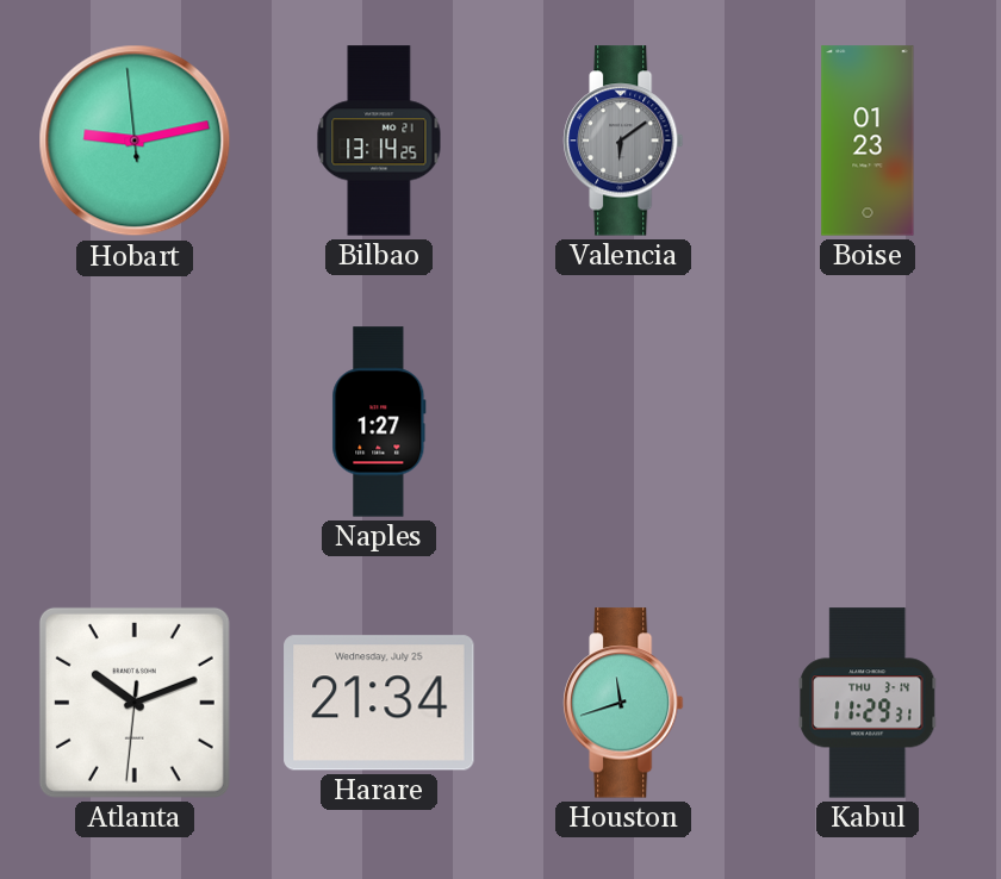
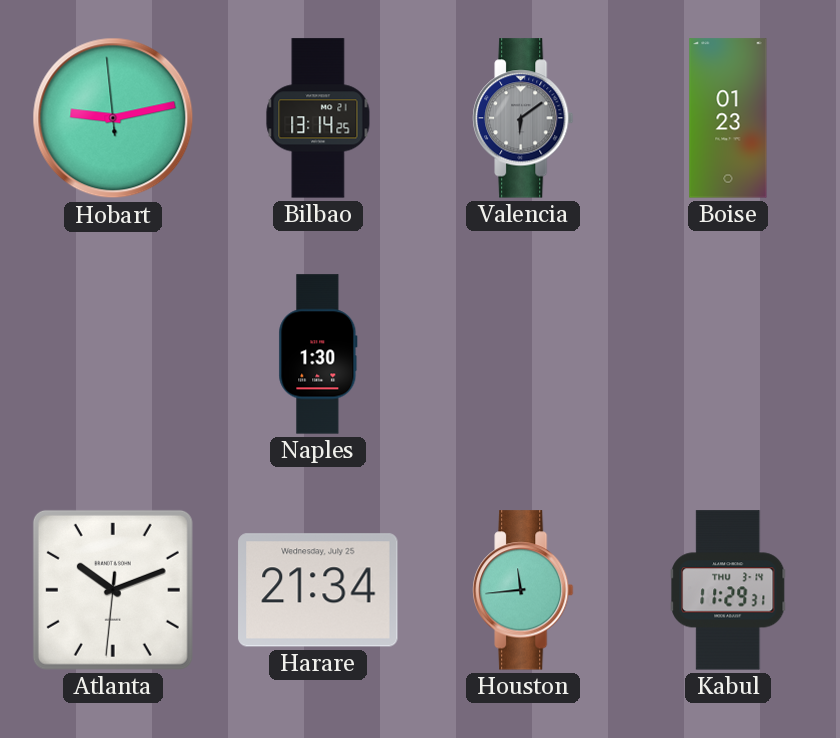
Naples: 1:27 -> 1:30
Houston: 11:42 -> 11:44
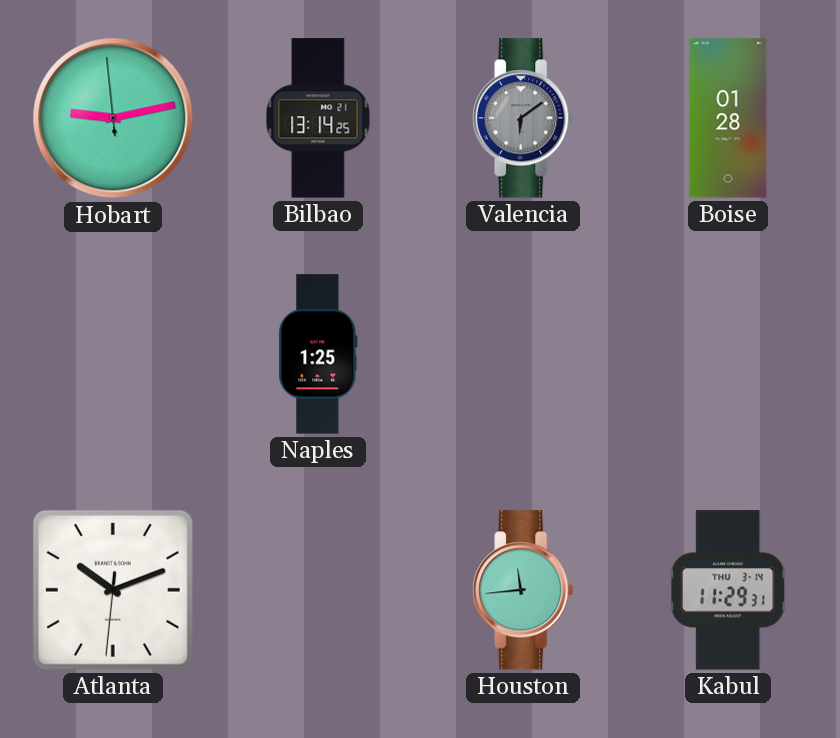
Boise: 01:23 -> 01:28
Naples: 1:30 -> 1:25
Harare: 21:34 -> none
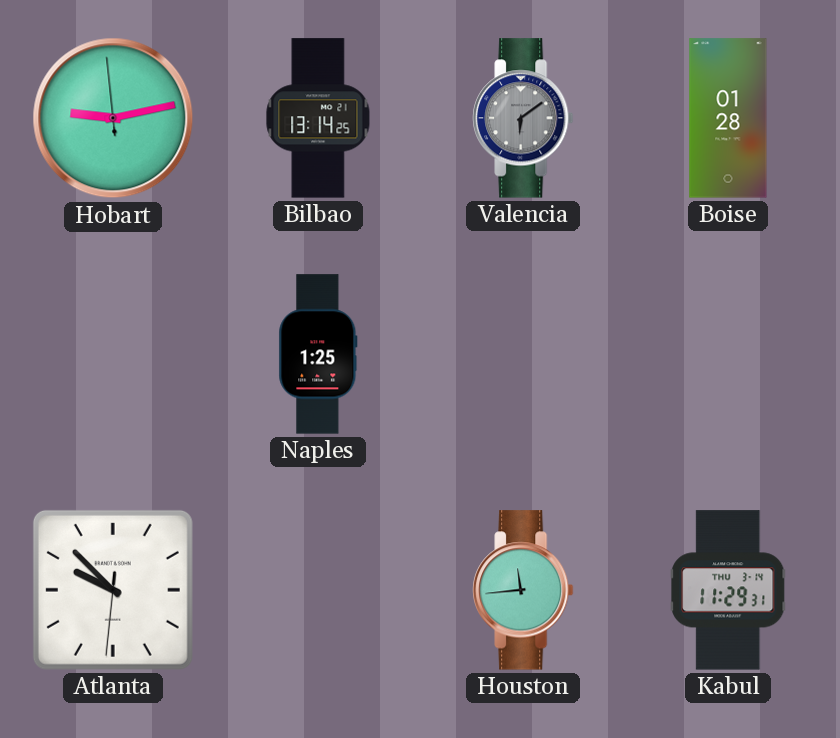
Atlanta: 10:11 -> 9:52
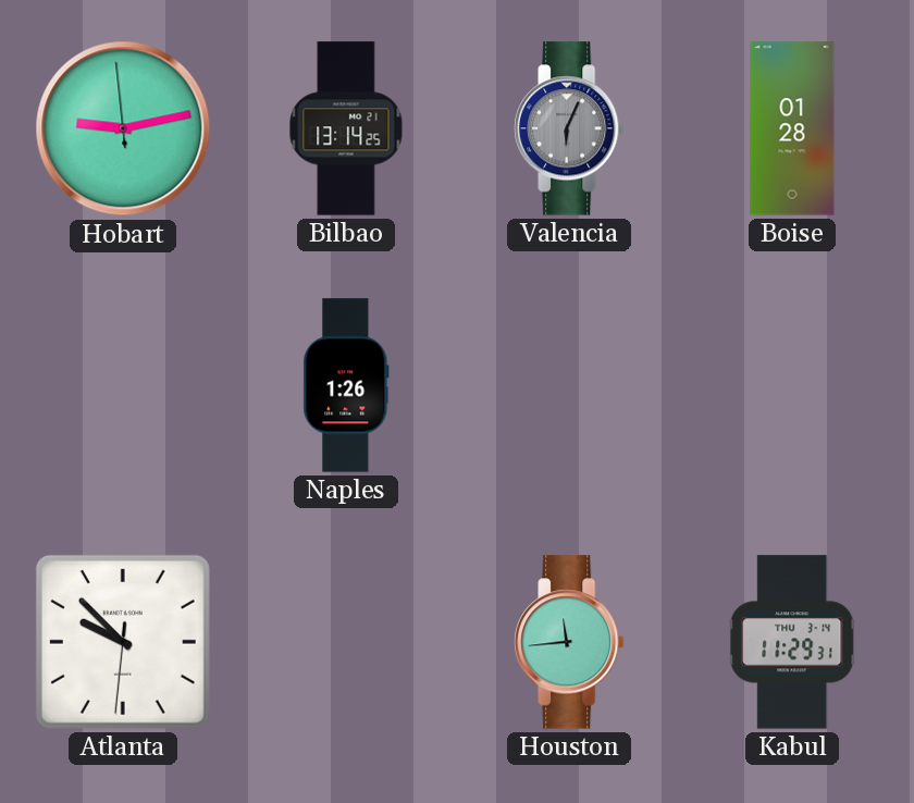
Valencia: 6:09 -> 6:04
Naples: 1:25 -> 1:26
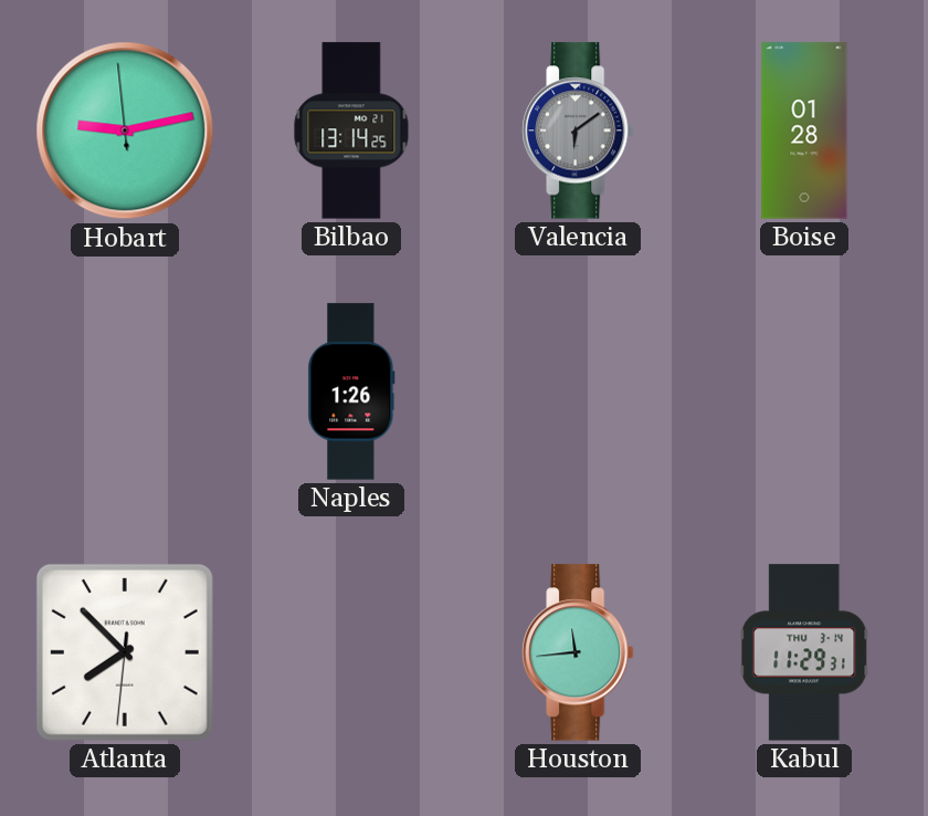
Valencia: 6:04 -> 6:09
Atlanta: 9:52 -> 7:52
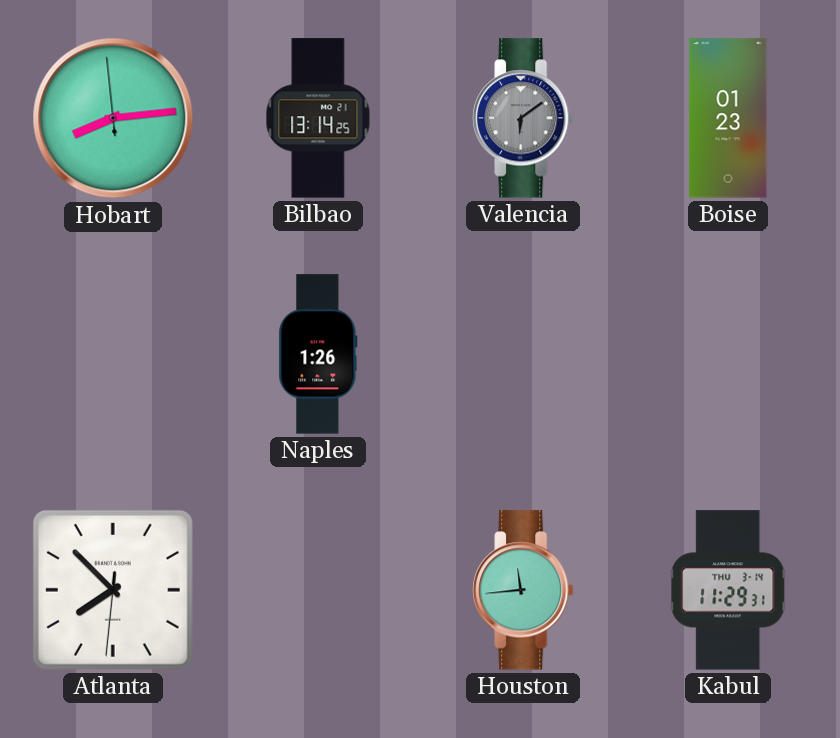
Hobart: 9:12 -> 8:13
Boise: 01:28 -> 01:23
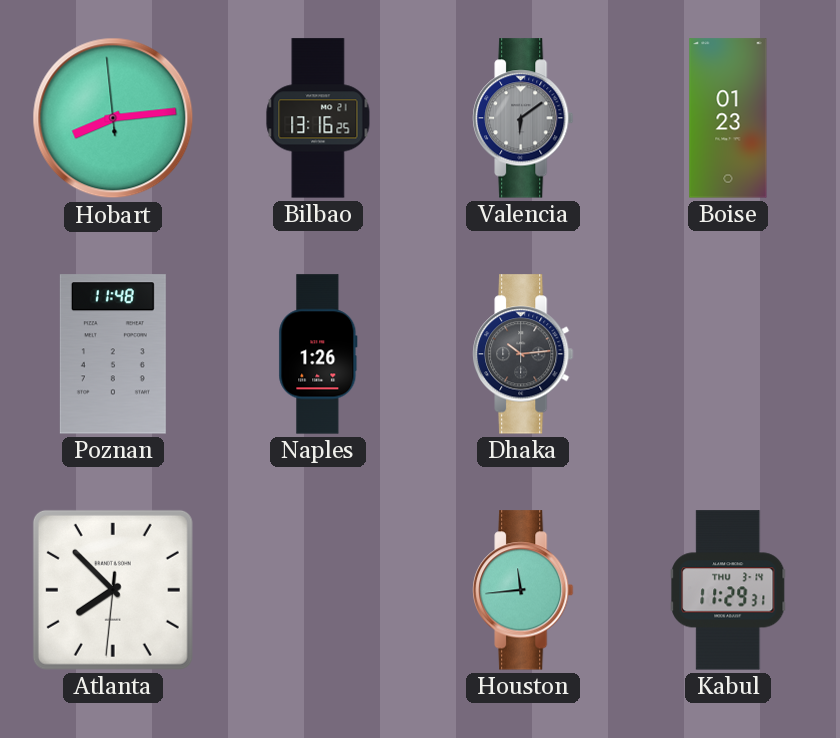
Bilbao: 13:14 -> 13:16
Poznan: none -> 11:48
Dhaka: none -> 10:14
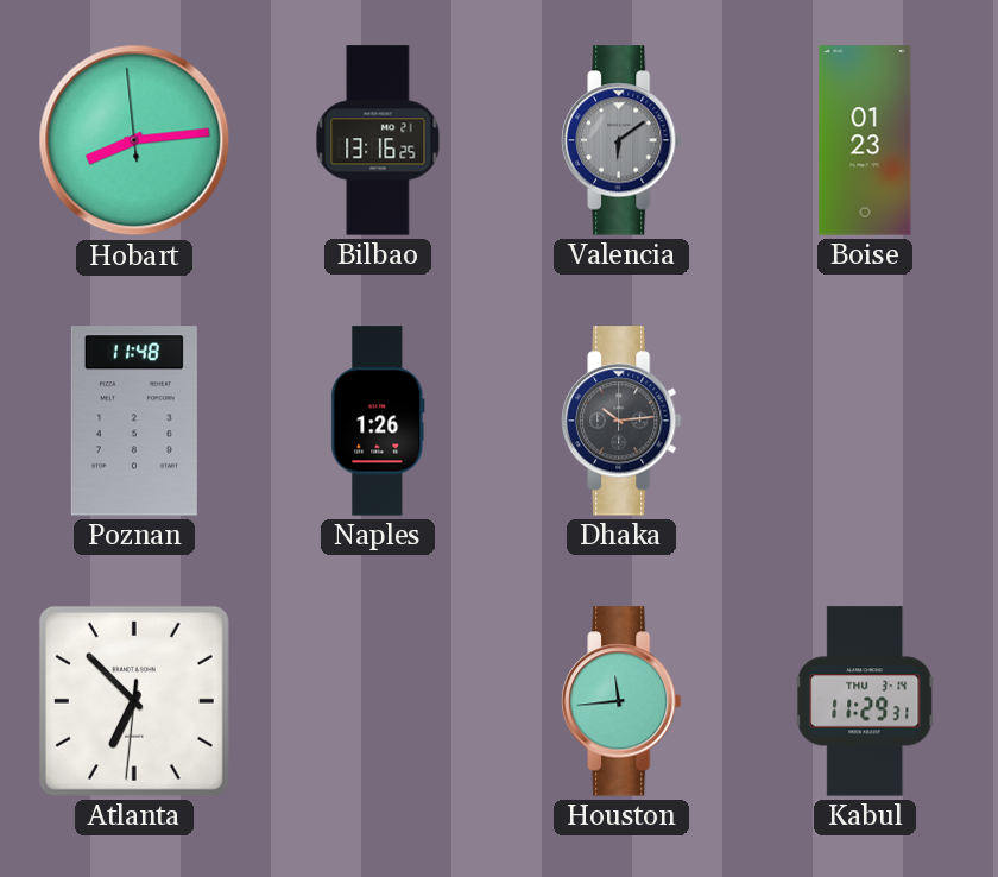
Atlanta: 7:52 -> 6:52
